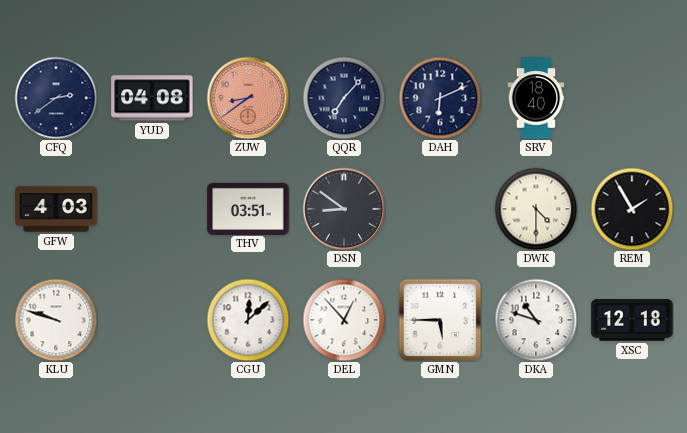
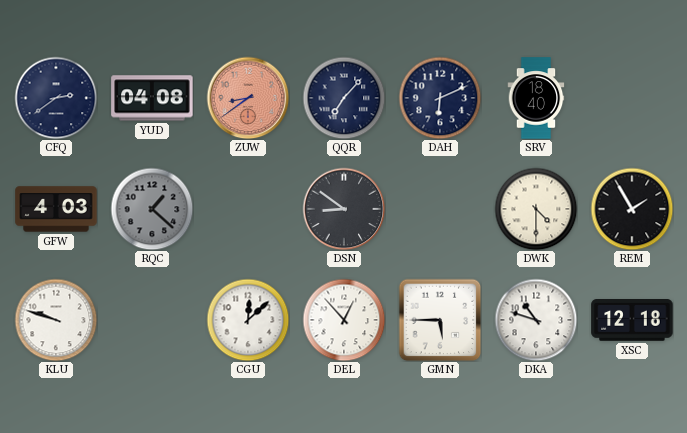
RQC: none -> 1:22
THV: 03:51 -> none
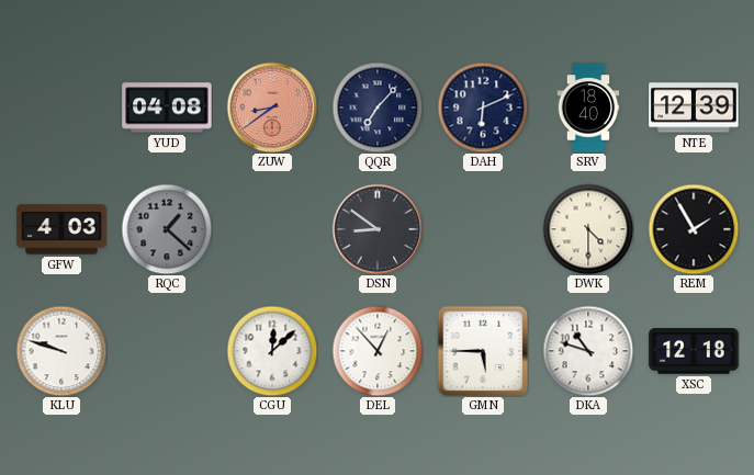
CFQ: 2:39 -> none
NTE: none -> 12:39
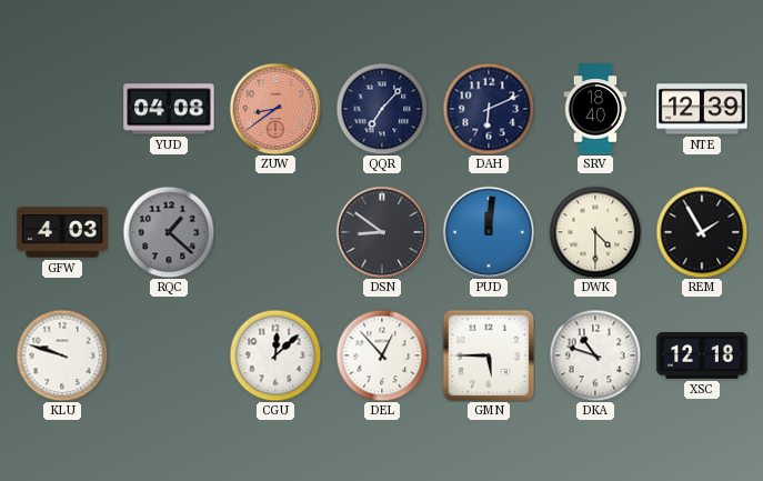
PUD: none -> 12:01
